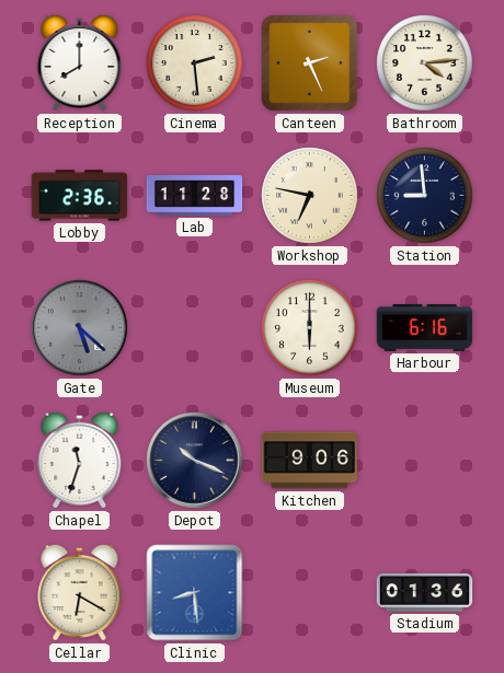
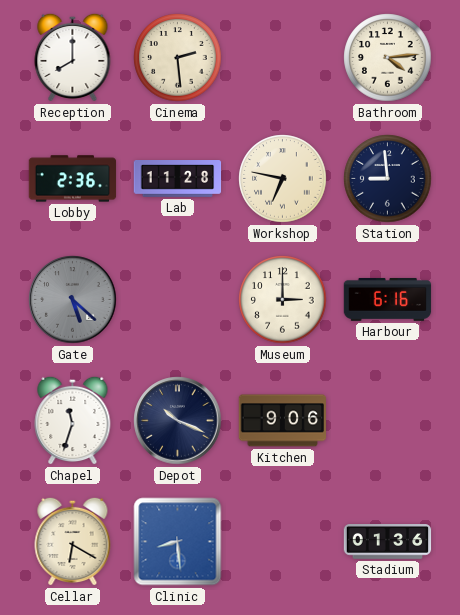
Canteen: 2:26 -> none
Museum: 6:00 -> 3:00
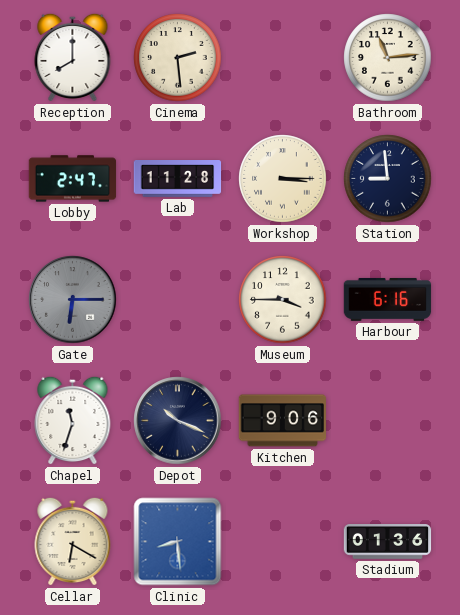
Bathroom: 4:14 -> 11:14
Lobby: 2:36 -> 2:47
Workshop: 6:47 -> 3:15
Gate: 5:22 -> 6:15
Museum: 3:00 -> 3:45
